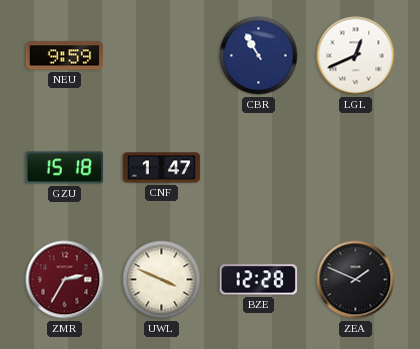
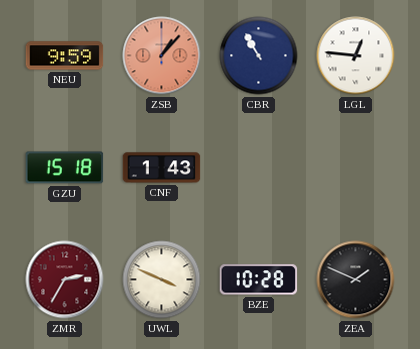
ZSB: none -> 1:07
LGL: 12:41 -> 12:46
CNF: 1:47 -> 1:43
BZE: 12:28 -> 10:28
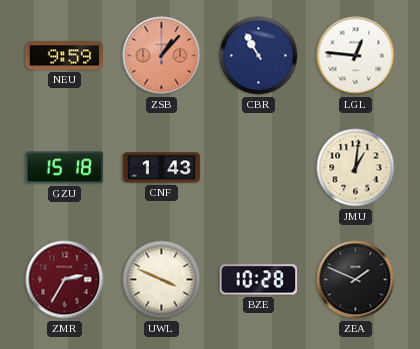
JMU: none -> 1:01
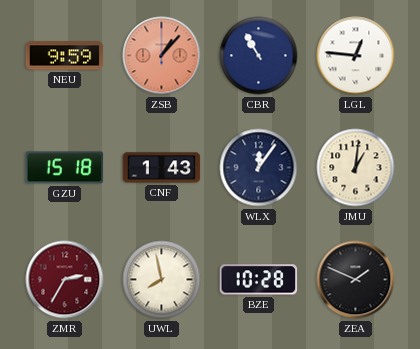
WLX: none -> 12:06
UWL: 3:49 -> 7:58
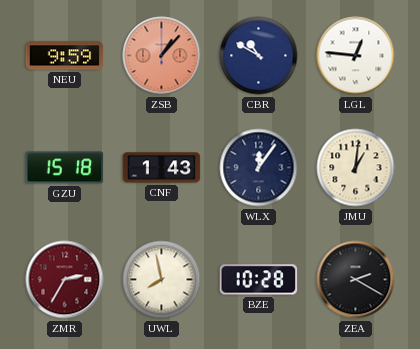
CBR: 10:55 -> 10:50
ZEA: 1:49 -> 2:20
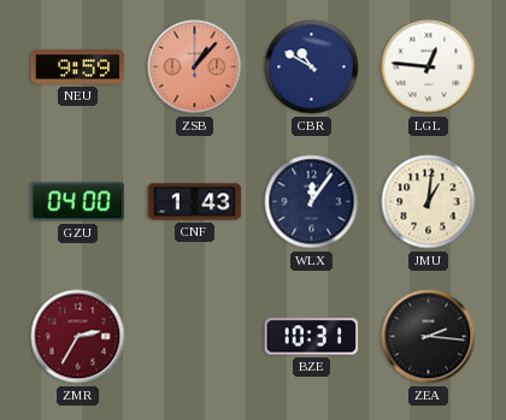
GZU: 15:18 -> 04:00
UWL: 7:58 -> none
BZE: 10:28 -> 10:31
ZEA: 2:20 -> 2:16
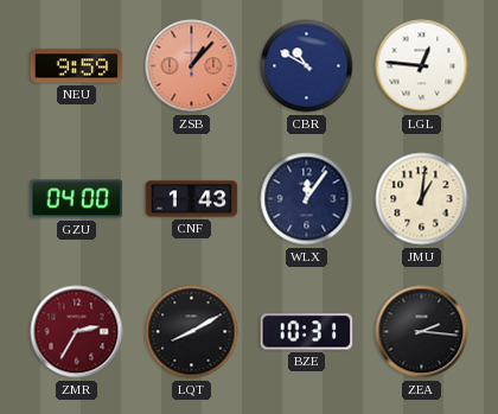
LQT: none -> 8:10
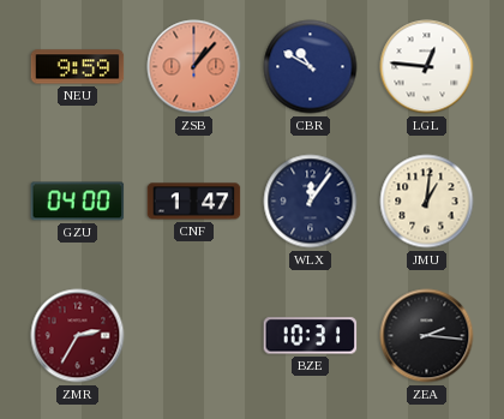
CNF: 1:43 -> 1:47
LQT: 8:10 -> none
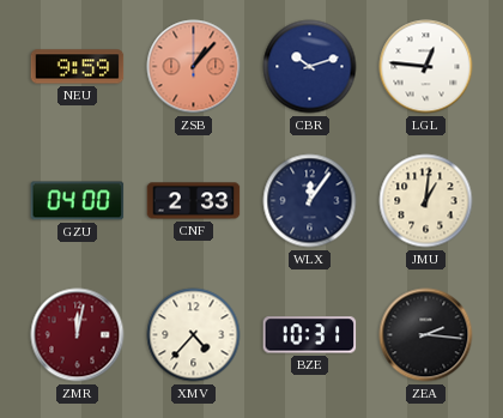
CBR: 10:50 -> 10:12
CNF: 1:47 -> 2:33
ZMR: 2:35 -> 12:02
XMV: none -> 4:37
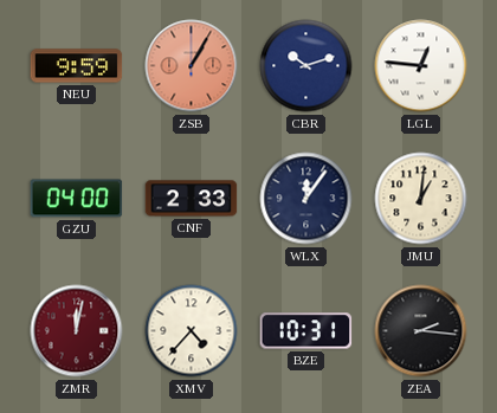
ZSB: 1:07 -> 1:05
